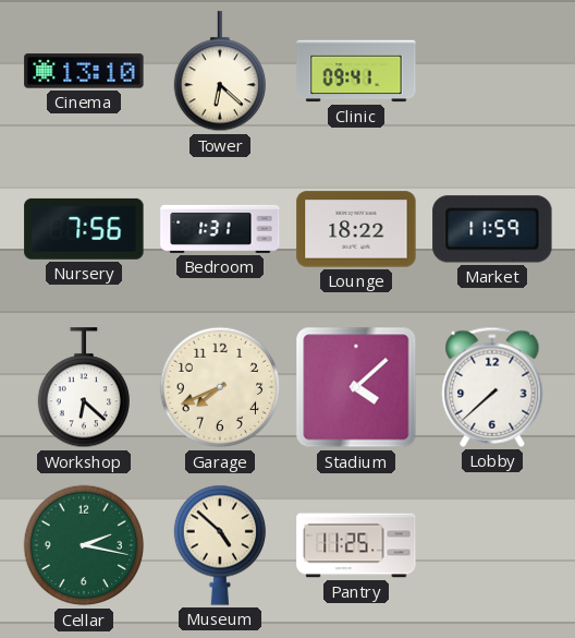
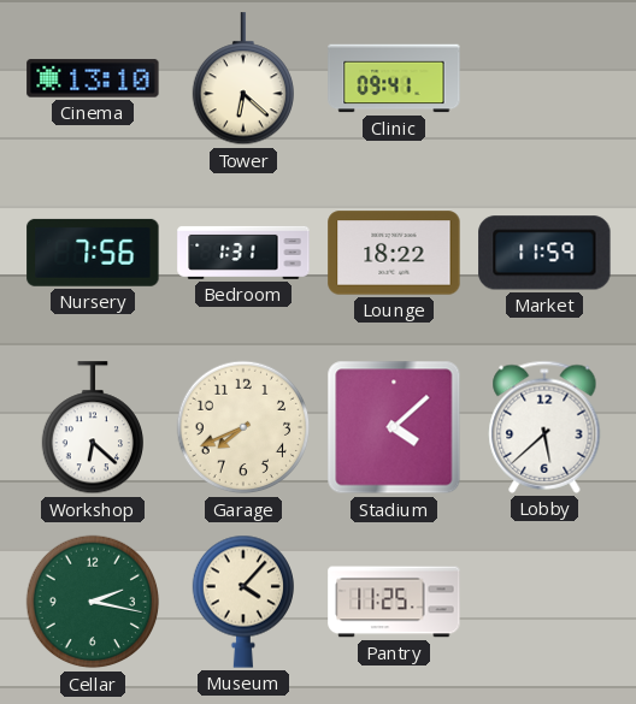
Lobby: 7:38 -> 5:38
Museum: 4:52 -> 4:07
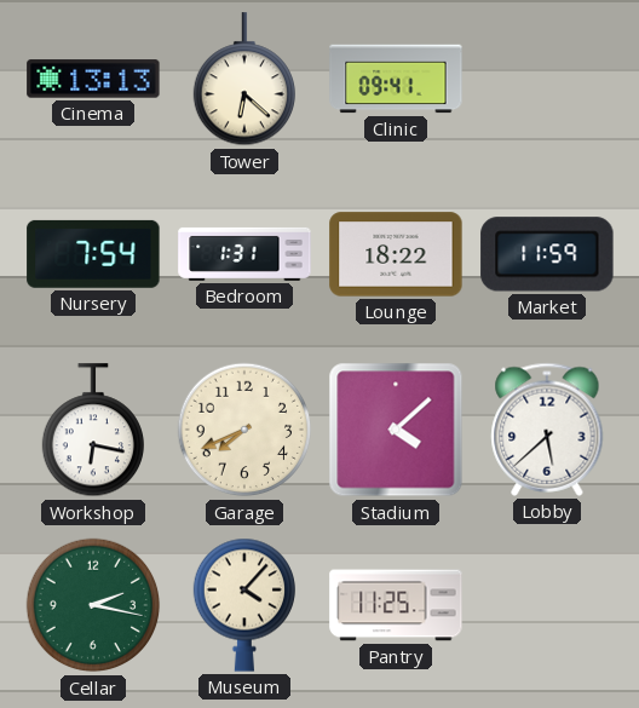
Cinema: 13:10 -> 13:13
Nursery: 7:56 -> 7:54
Workshop: 6:22 -> 6:17
